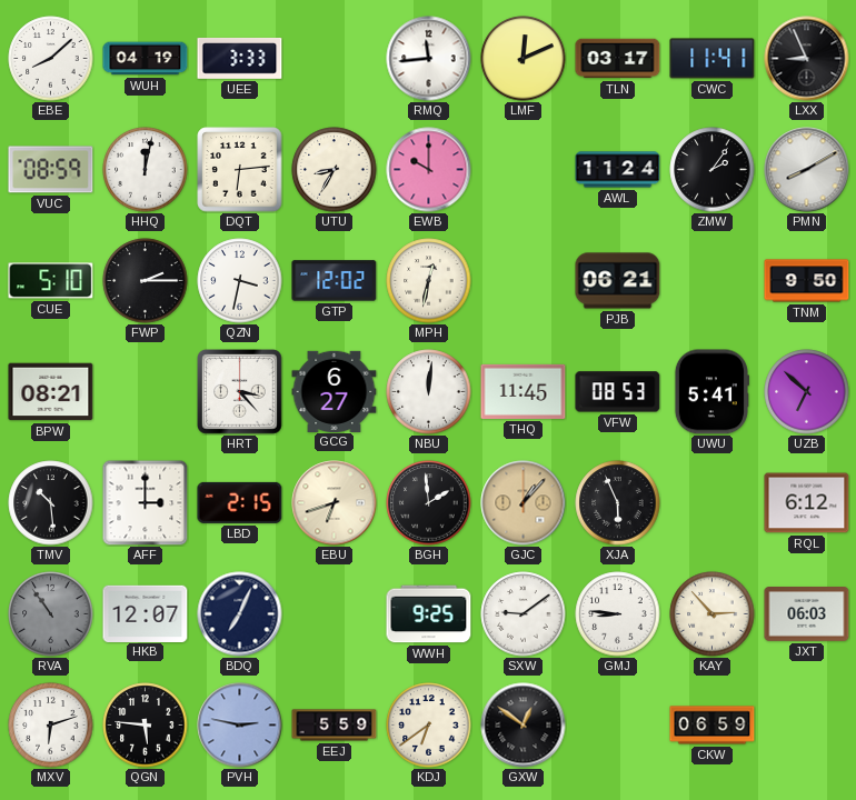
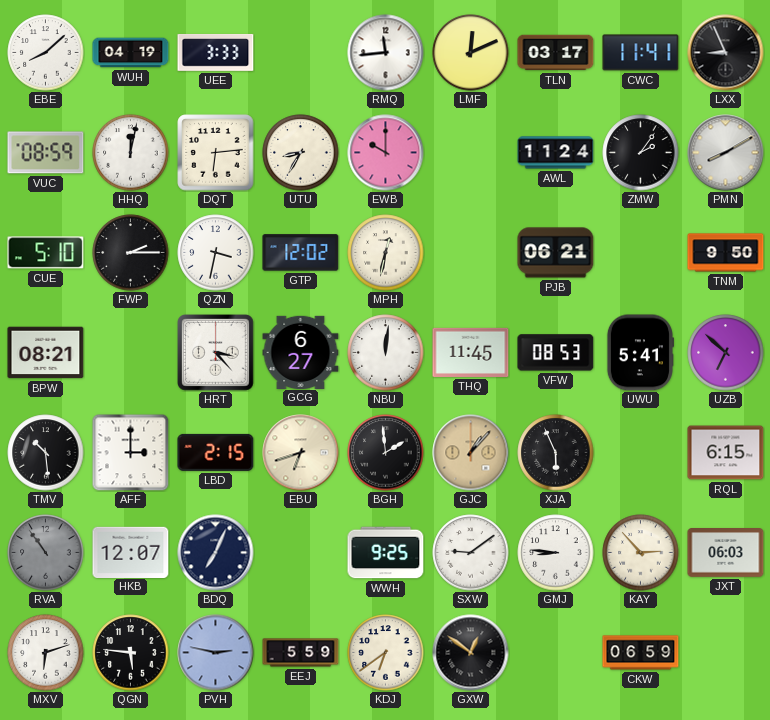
RQL: 6:12 -> 6:15
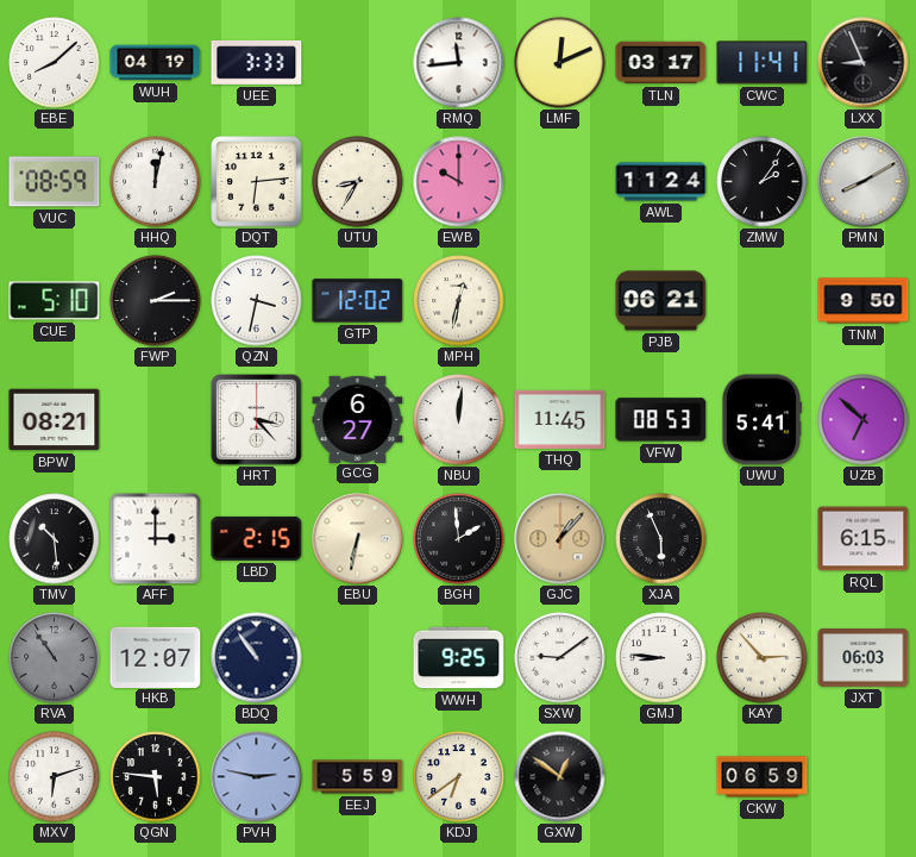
EBU: 6:42 -> 6:32
BDQ: 7:04 -> 10:54
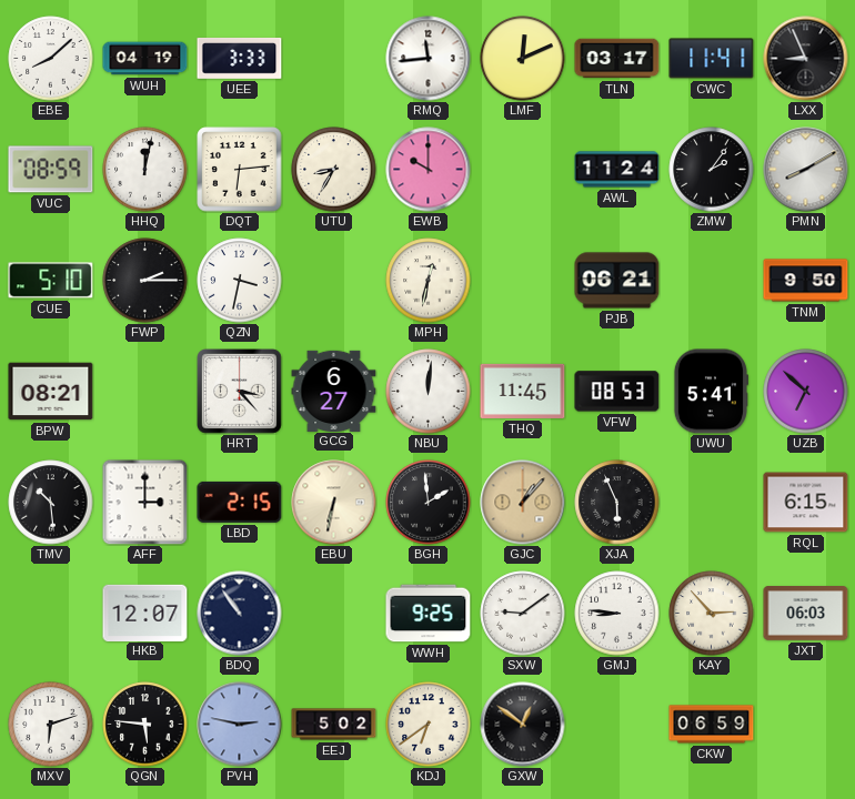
GTP: 12:02 -> none
RVA: 10:54 -> none
EEJ: 5:59 -> 5:02
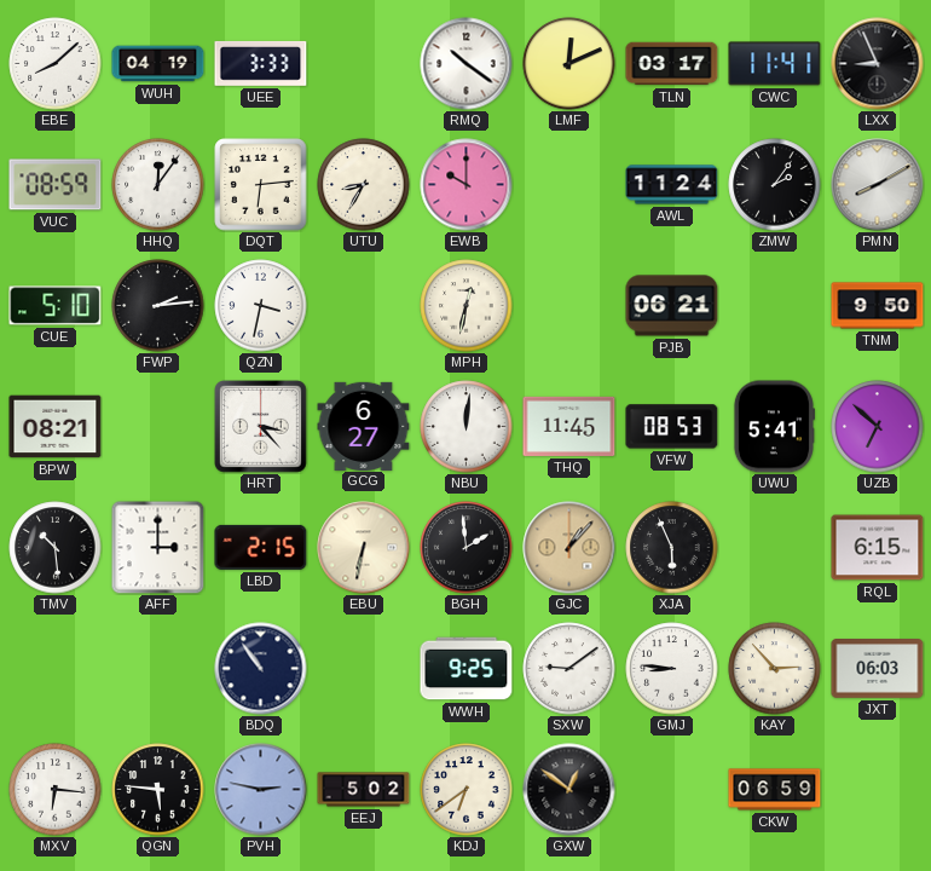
RMQ: 11:44 -> 10:21
HHQ: 12:02 -> 12:06
FWP: 2:15 -> 2:14
HKB: 12:07 -> none
MXV: 6:12 -> 6:16
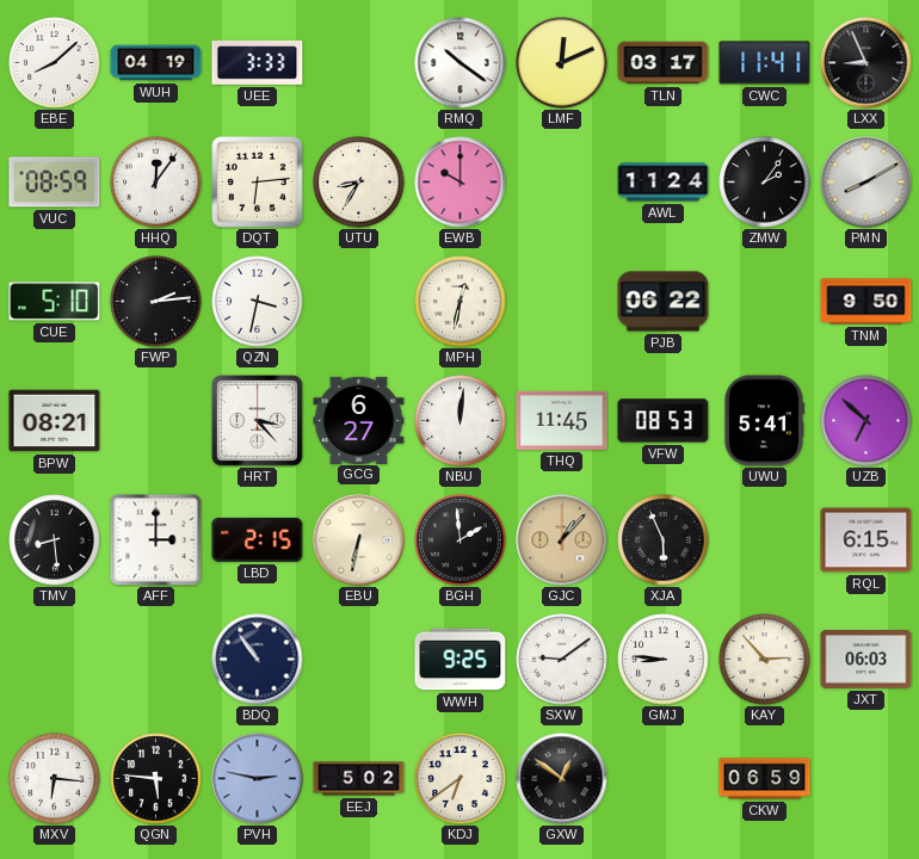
PJB: 06:21 -> 06:22
TMV: 10:29 -> 8:29
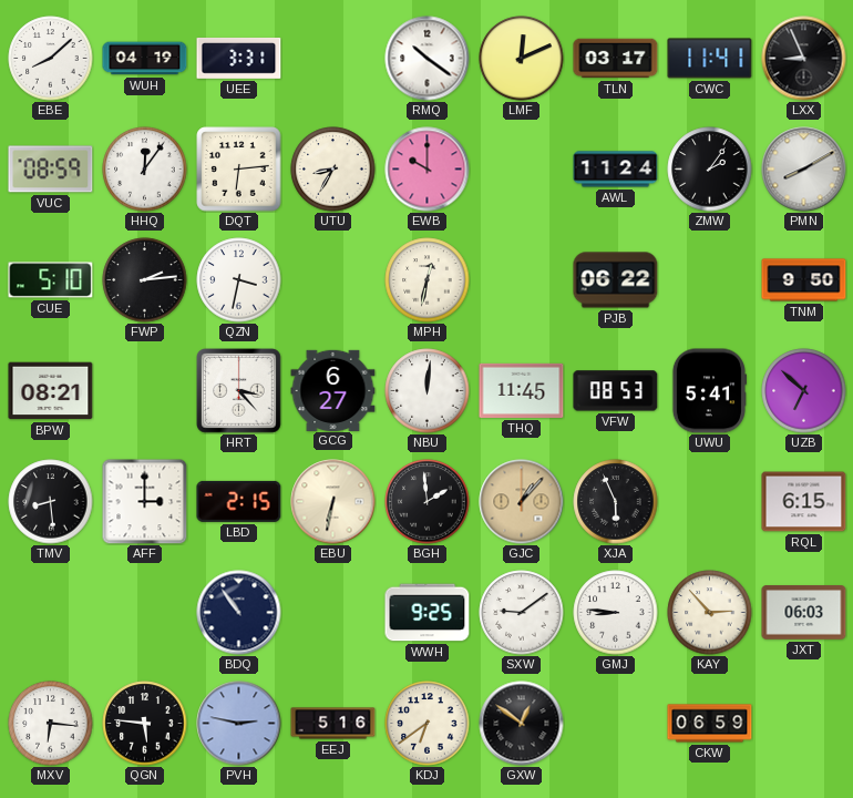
UEE: 3:33 -> 3:31
EEJ: 5:02 -> 5:16
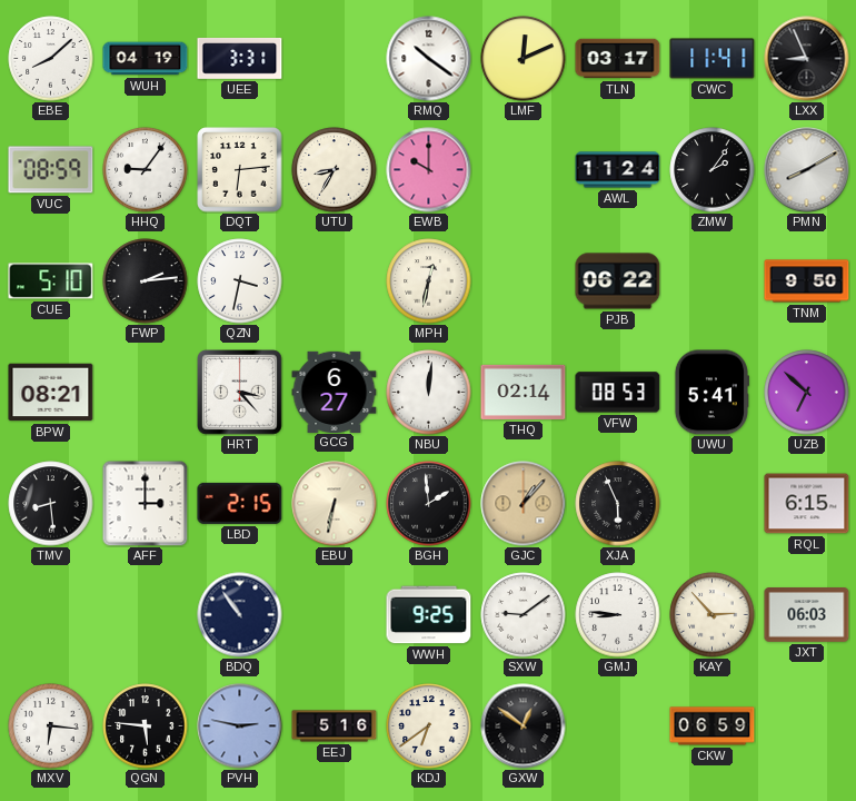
HHQ: 12:06 -> 9:06
THQ: 11:45 -> 02:14
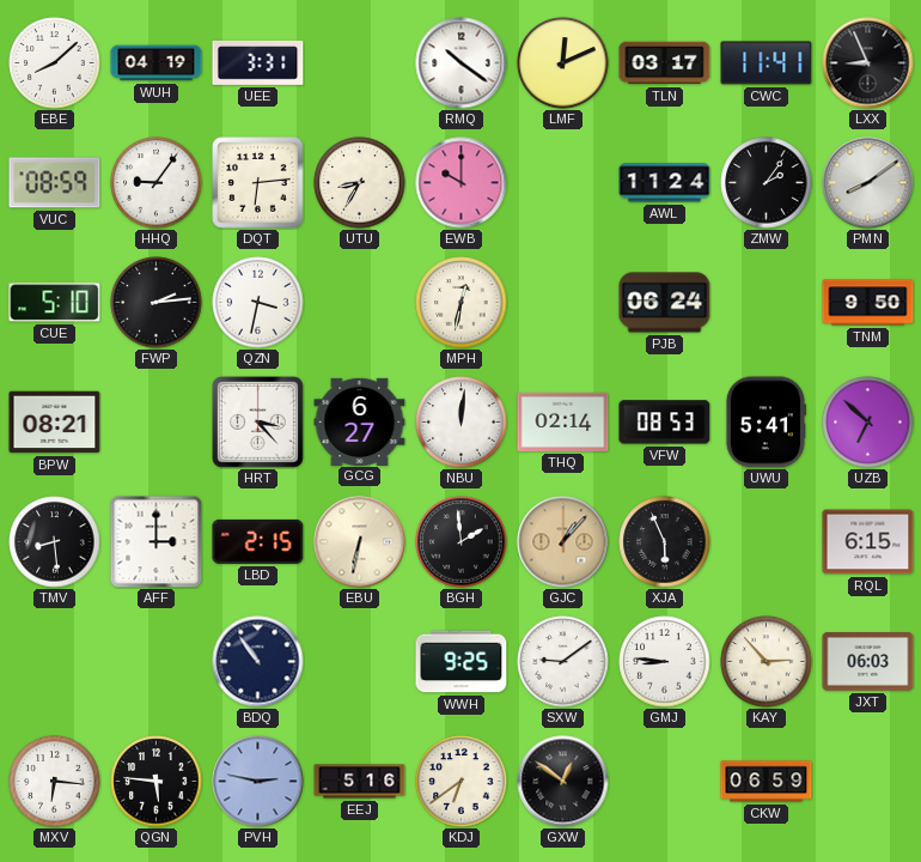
PMN: 8:10 -> 8:09
PJB: 06:22 -> 06:24
